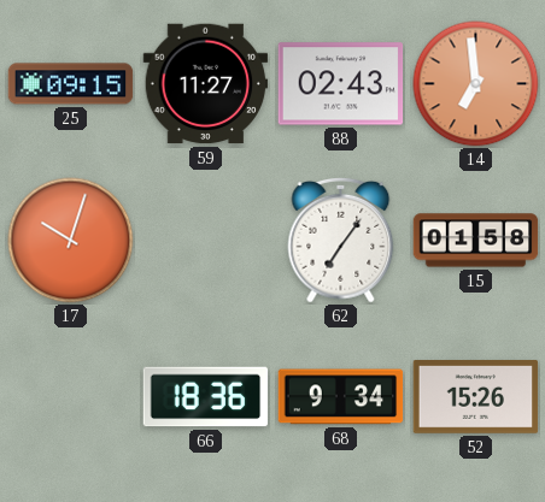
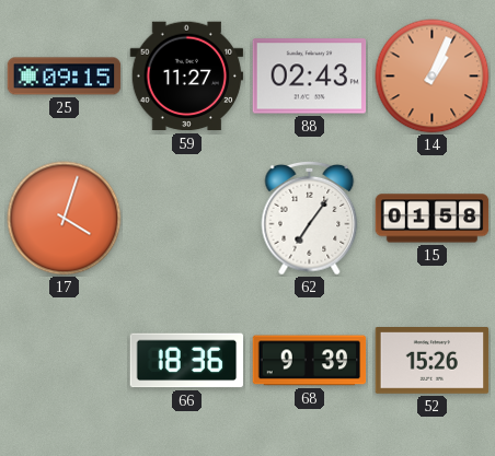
14: 6:59 -> 1:04
17: 10:03 -> 4:03
68: 9:34 -> 9:39
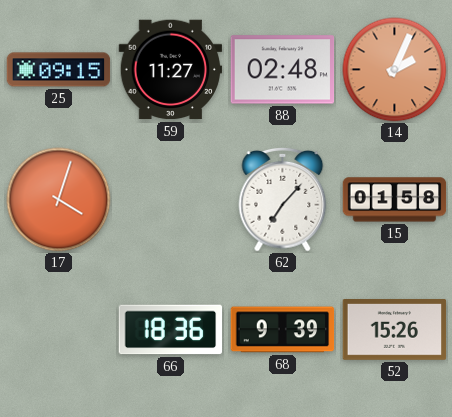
88: 02:43 -> 02:48
14: 1:04 -> 2:04
62: 7:06 -> 7:07
